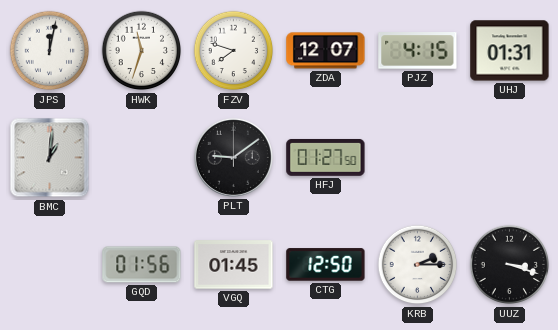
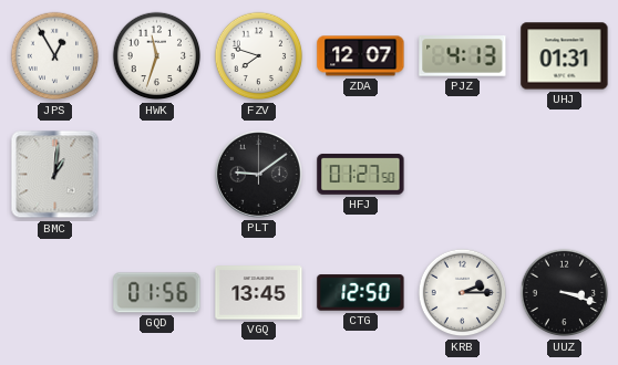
JPS: 12:02 -> 12:55
PJZ: 4:15 -> 4:13
VGQ: 01:45 -> 13:45
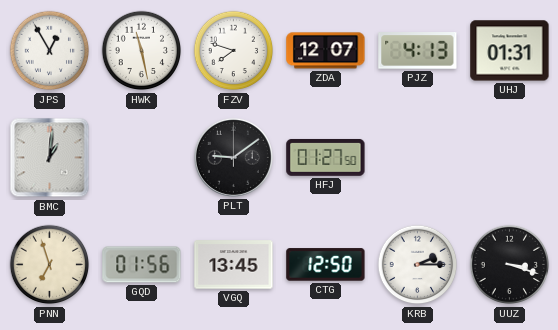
HWK: 11:33 -> 11:28
PNN: none -> 6:57
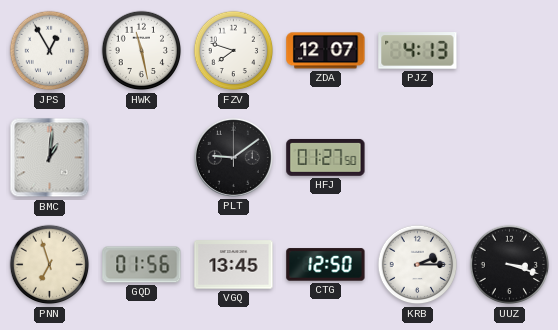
UHJ: 01:31 -> none
